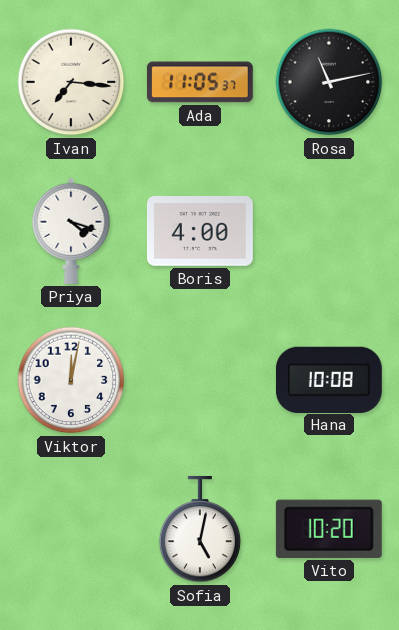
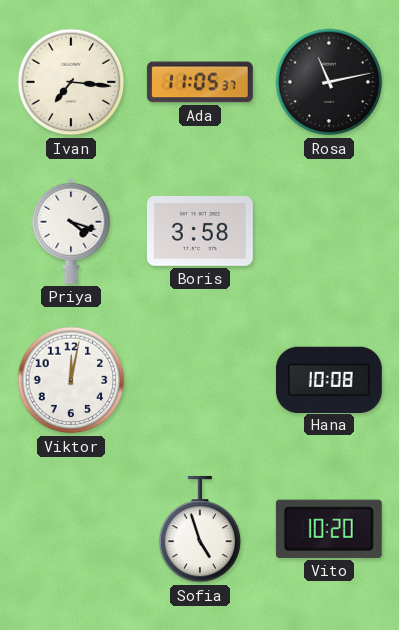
Boris: 4:00 -> 3:58
Sofia: 5:02 -> 4:57
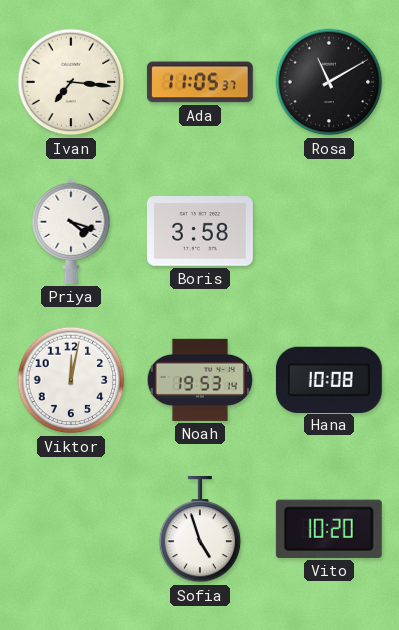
Rosa: 11:13 -> 11:10
Noah: none -> 19:53
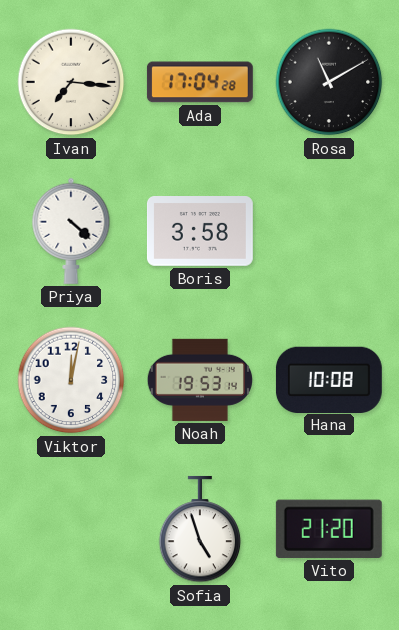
Ada: 11:05 -> 17:04
Priya: 4:18 -> 4:22
Vito: 10:20 -> 21:20
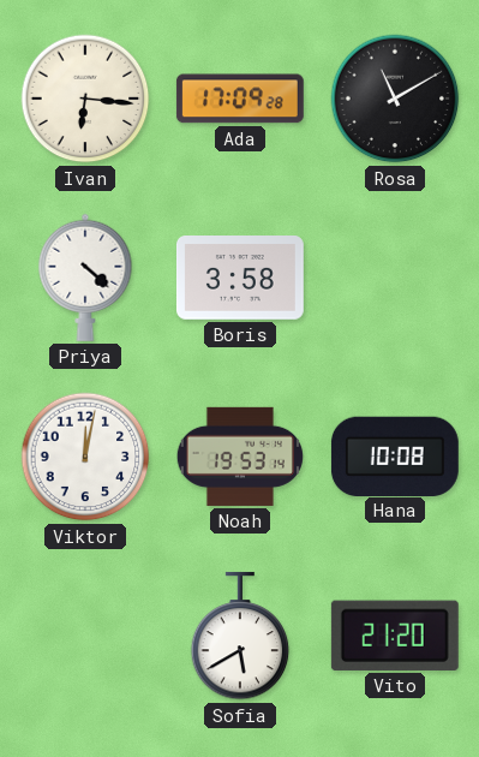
Ivan: 7:16 -> 6:16
Ada: 17:04 -> 17:09
Sofia: 4:57 -> 5:40
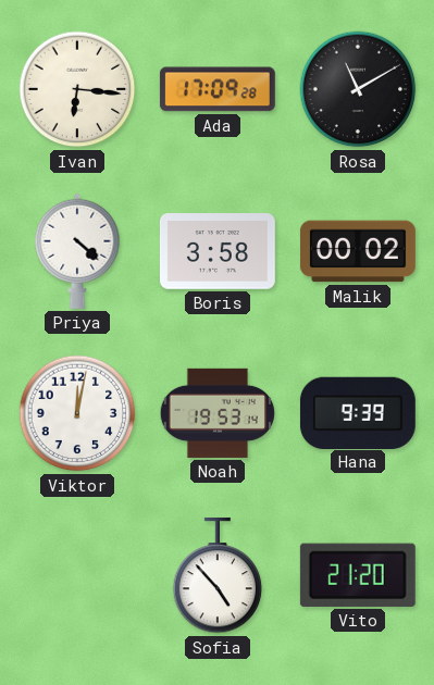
Malik: none -> 00:02
Hana: 10:08 -> 9:39
Sofia: 5:40 -> 4:53
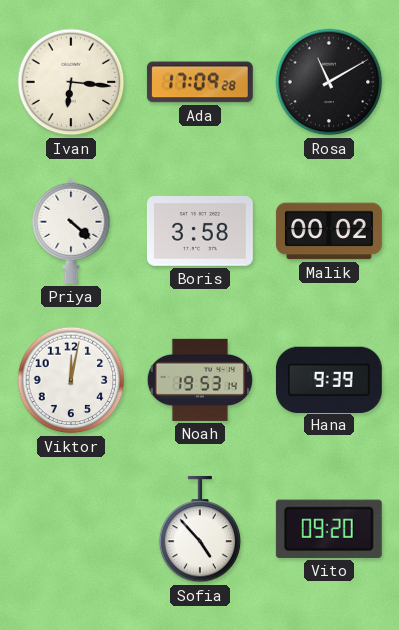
Vito: 21:20 -> 09:20
